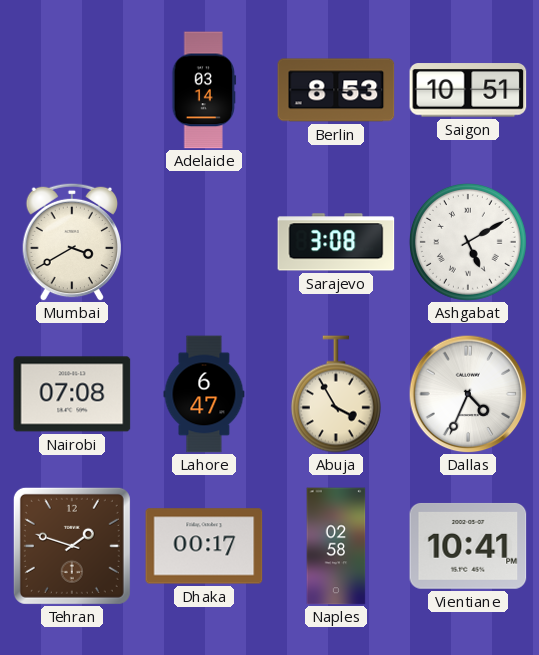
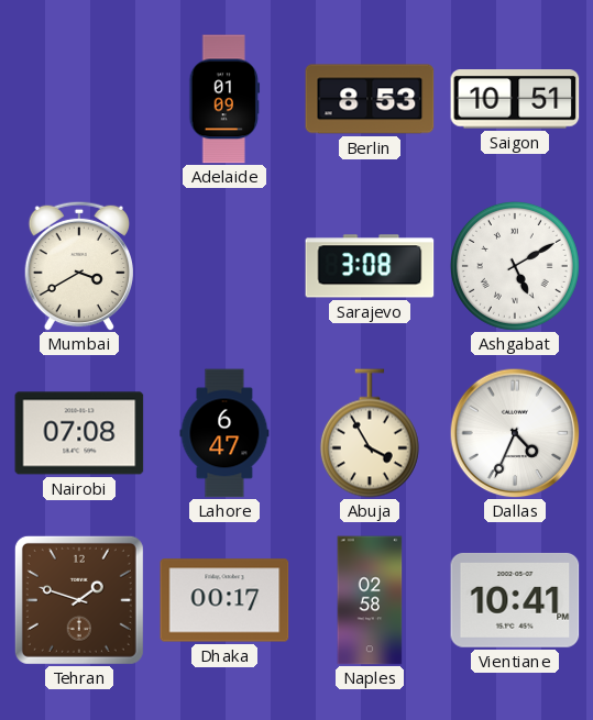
Adelaide: 03:14 -> 01:09
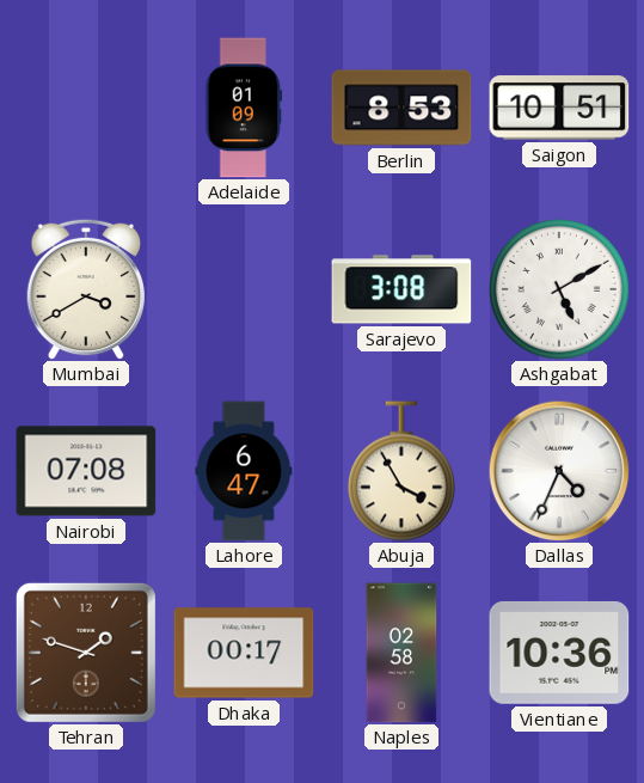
Vientiane: 10:41 -> 10:36
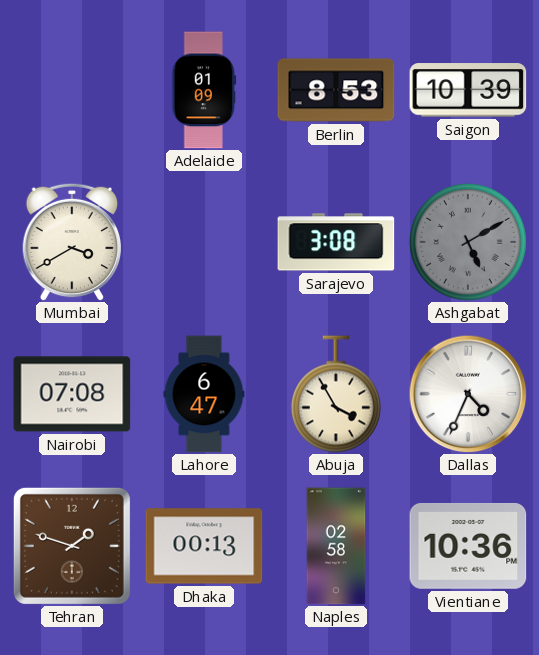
Saigon: 10:51 -> 10:39
Ashgabat dial: white -> grey
Dhaka: 00:17 -> 00:13
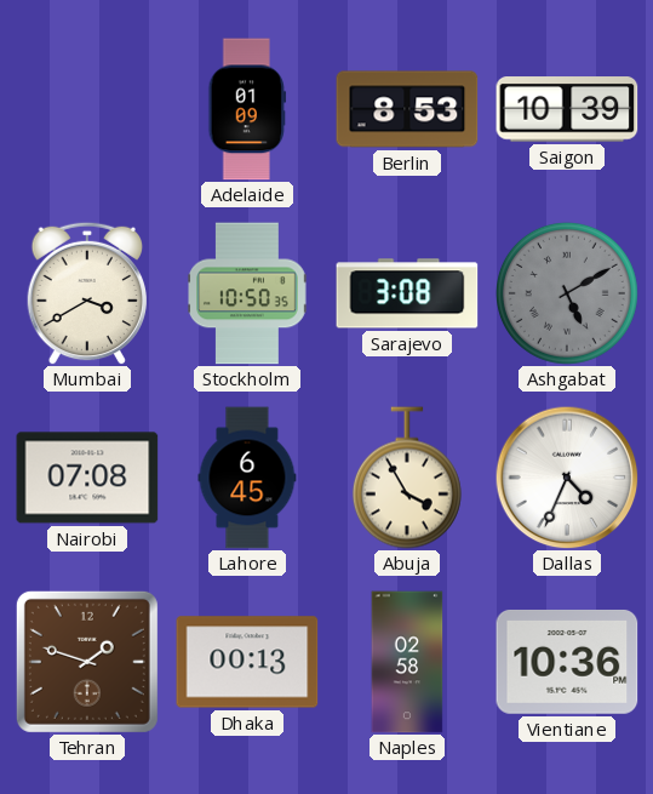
Stockholm: none -> 10:50
Lahore: 6:47 -> 6:45
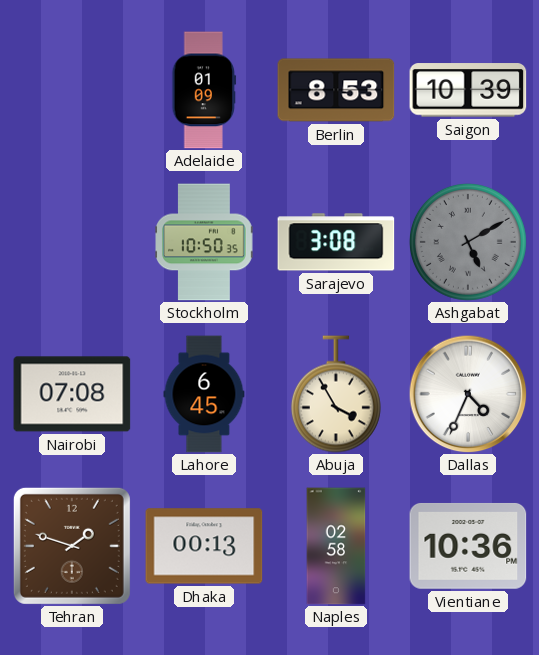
Mumbai: 3:40 -> none
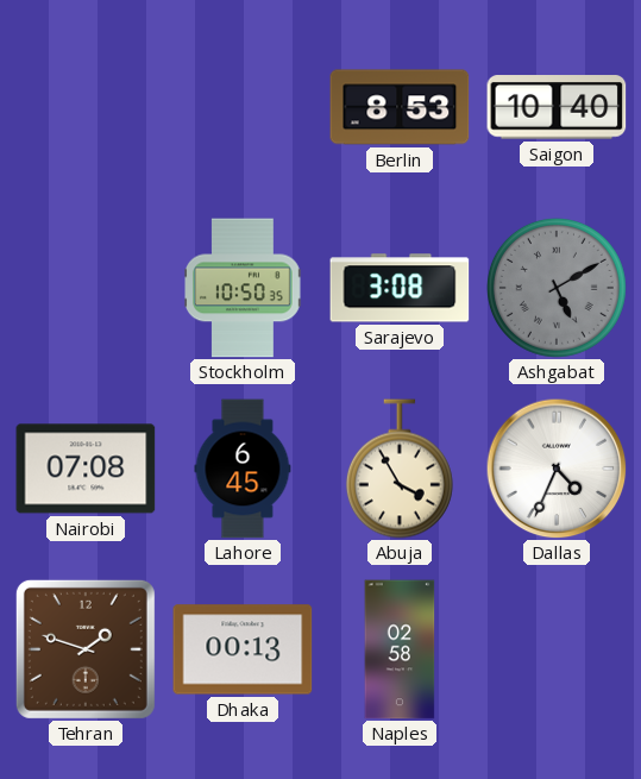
Adelaide: 01:09 -> none
Saigon: 10:39 -> 10:40
Vientiane: 10:36 -> none
